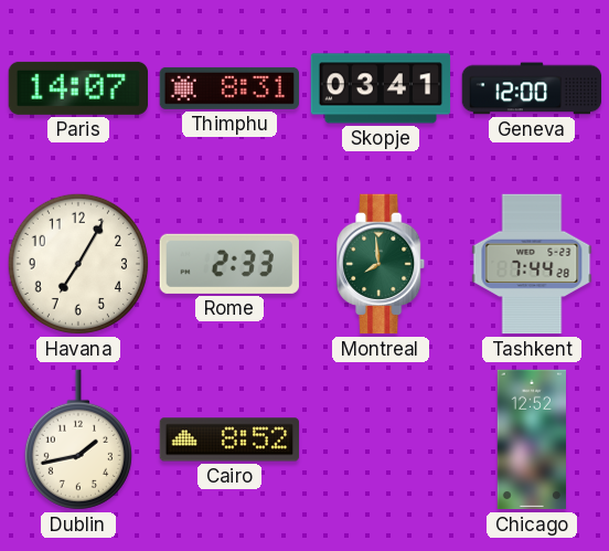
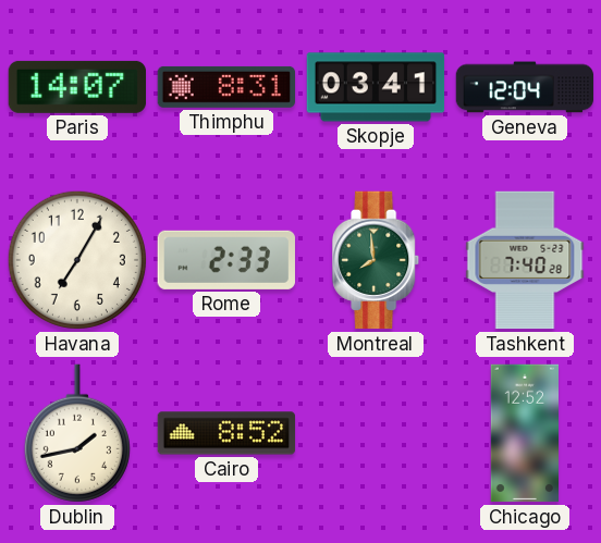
Geneva: 12:00 -> 12:04
Tashkent: 7:44 -> 7:40
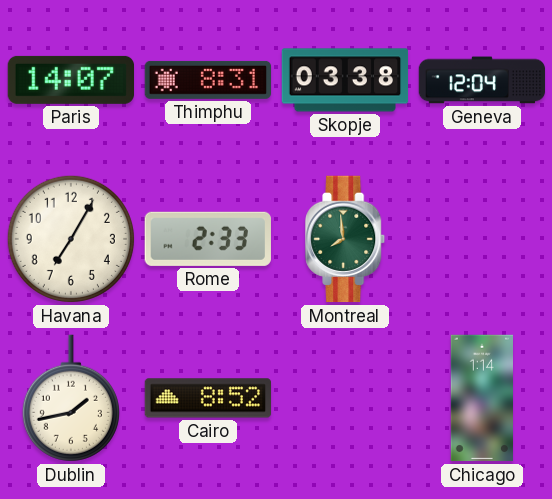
Skopje: 03:41 -> 03:38
Tashkent: 7:40 -> none
Chicago: 12:52 -> 1:14
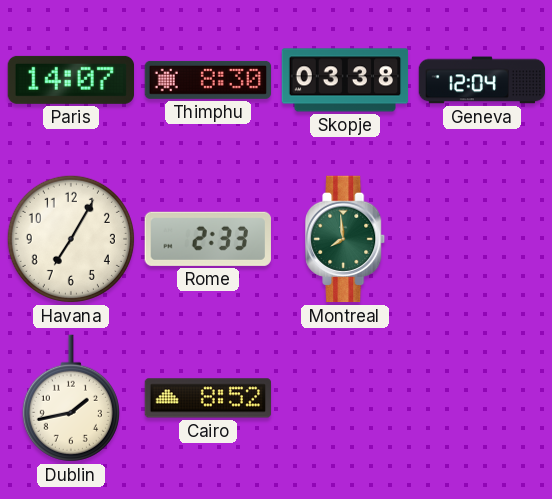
Thimphu: 8:31 -> 8:30
Chicago: 1:14 -> none
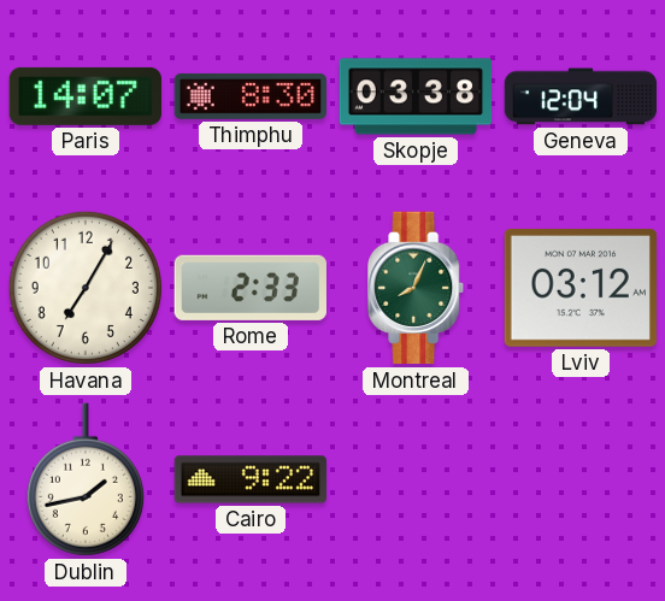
Montreal: 7:59 -> 8:04
Lviv: none -> 03:12
Cairo: 8:52 -> 9:22
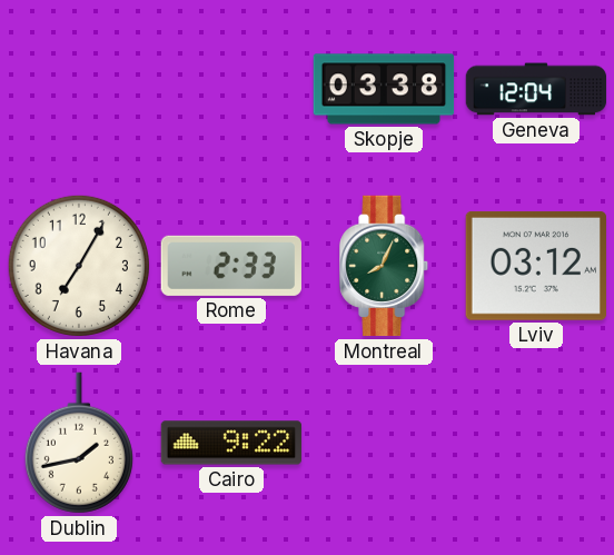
Paris: 14:07 -> none
Thimphu: 8:30 -> none
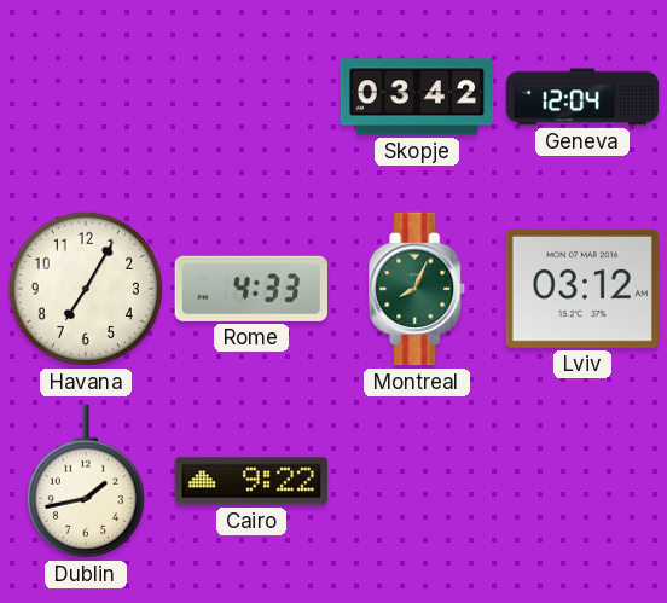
Skopje: 03:38 -> 03:42
Rome: 2:33 -> 4:33
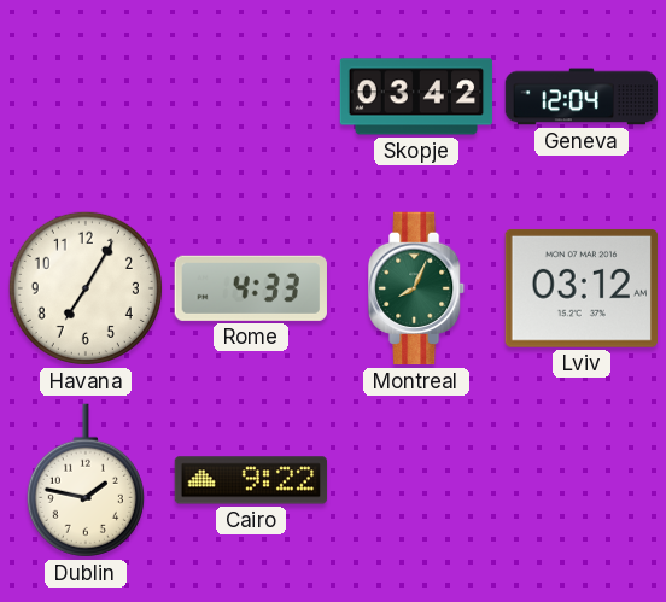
Dublin: 1:43 -> 1:47
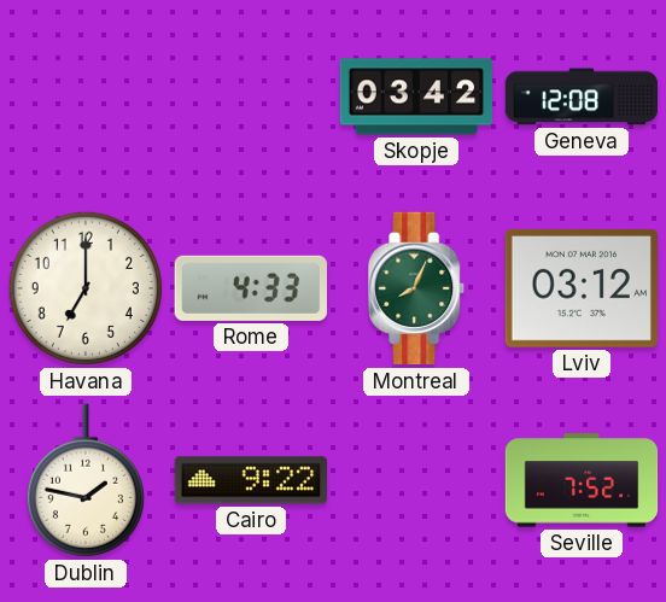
Geneva: 12:04 -> 12:08
Havana: 7:05 -> 7:00
Seville: none -> 7:52
